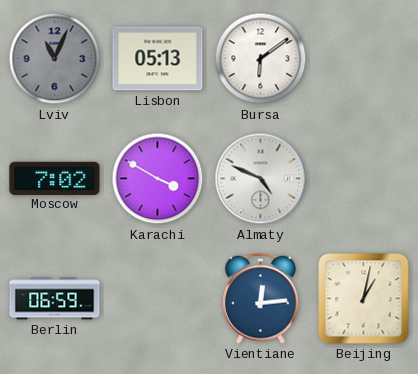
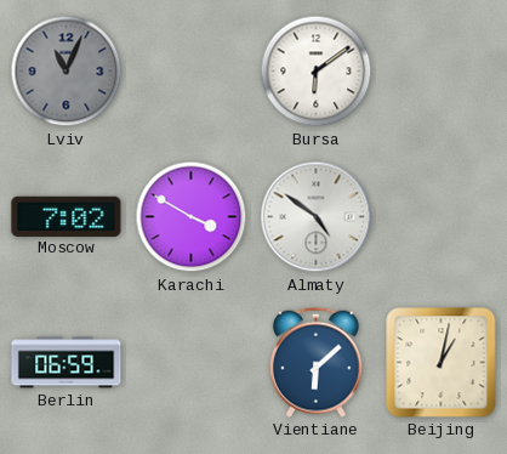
Lisbon: 05:13 -> none
Almaty: 4:49 -> 4:51
Vientiane: 12:14 -> 6:08
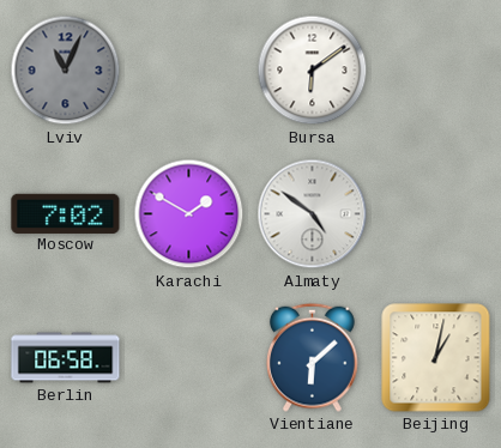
Karachi: 3:50 -> 1:50
Berlin: 06:59 -> 06:58
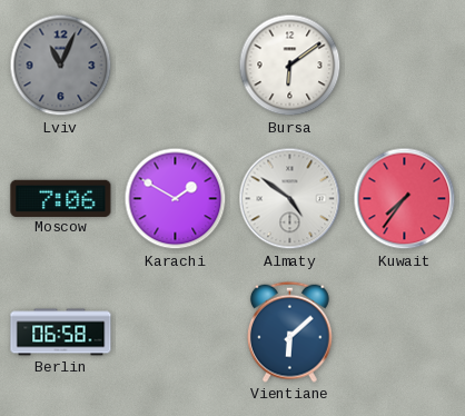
Moscow: 7:02 -> 7:06
Kuwait: none -> 7:36
Beijing: 1:02 -> none
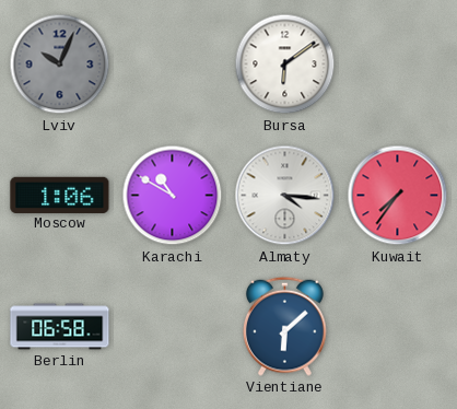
Lviv: 11:04 -> 10:04
Moscow: 7:06 -> 1:06
Karachi: 1:50 -> 10:50
Almaty: 4:51 -> 4:16
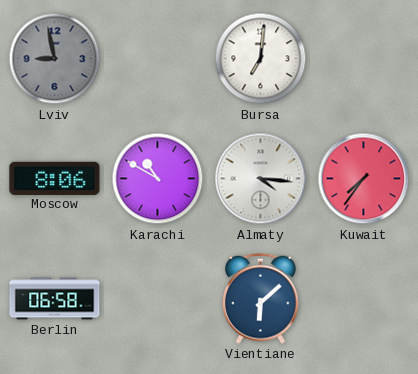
Lviv: 10:04 -> 8:58
Bursa: 6:09 -> 7:01
Moscow: 1:06 -> 8:06
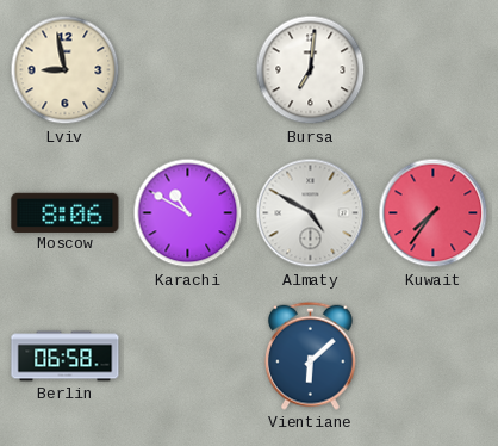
Lviv dial: grey -> cream
Almaty: 4:16 -> 4:50
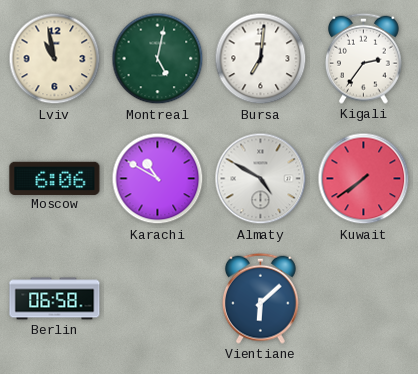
Lviv: 8:58 -> 10:58
Montreal: none -> 5:02
Kigali: none -> 2:36
Moscow: 8:06 -> 6:06
Kuwait: 7:36 -> 7:39
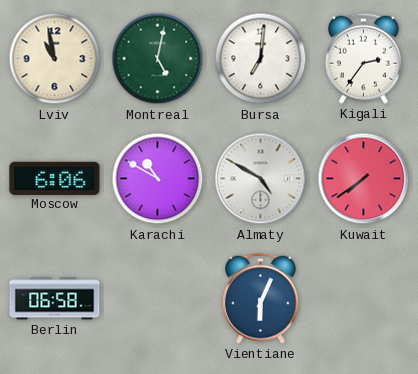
Vientiane: 6:08 -> 6:04
